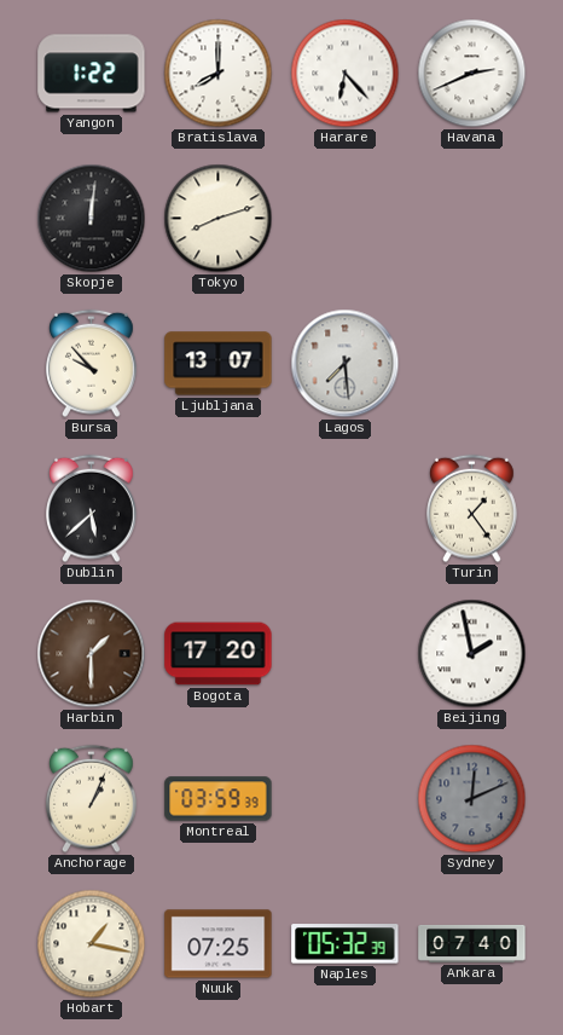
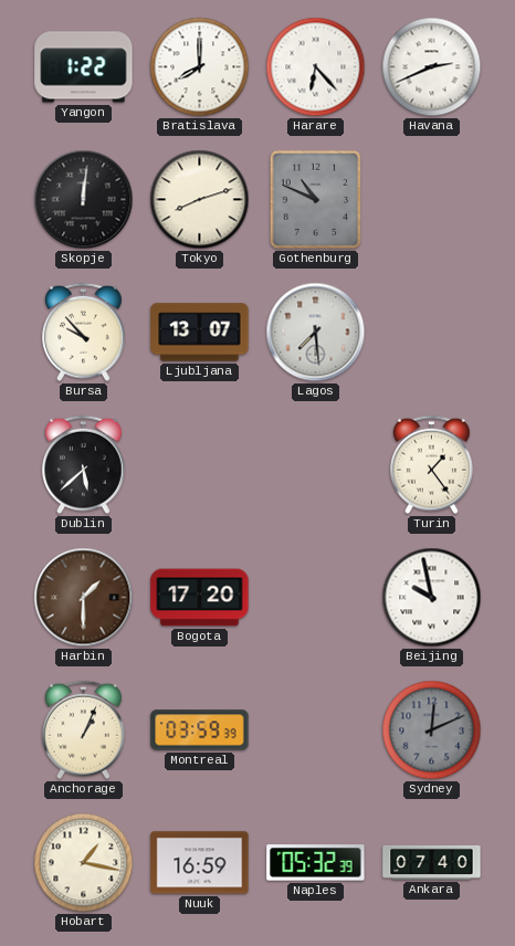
Gothenburg: none -> 10:49
Beijing: 1:58 -> 9:58
Nuuk: 07:25 -> 16:59
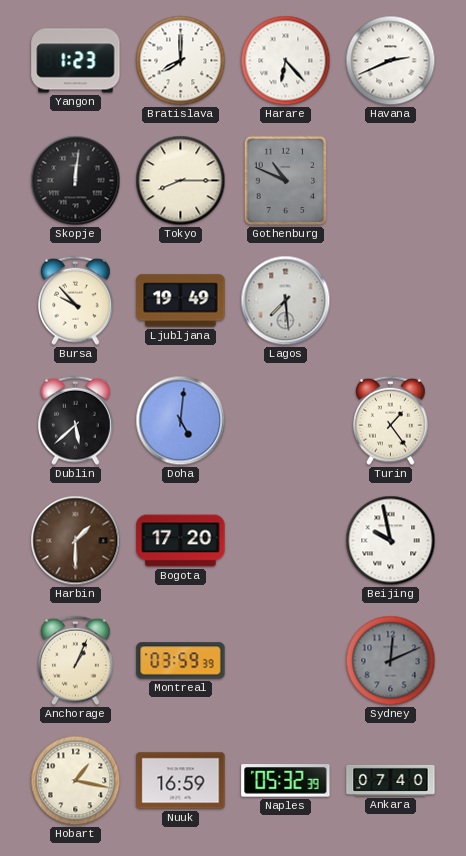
Yangon: 1:22 -> 1:23
Tokyo: 8:12 -> 8:15
Ljubljana: 13:07 -> 19:49
Doha: none -> 5:01
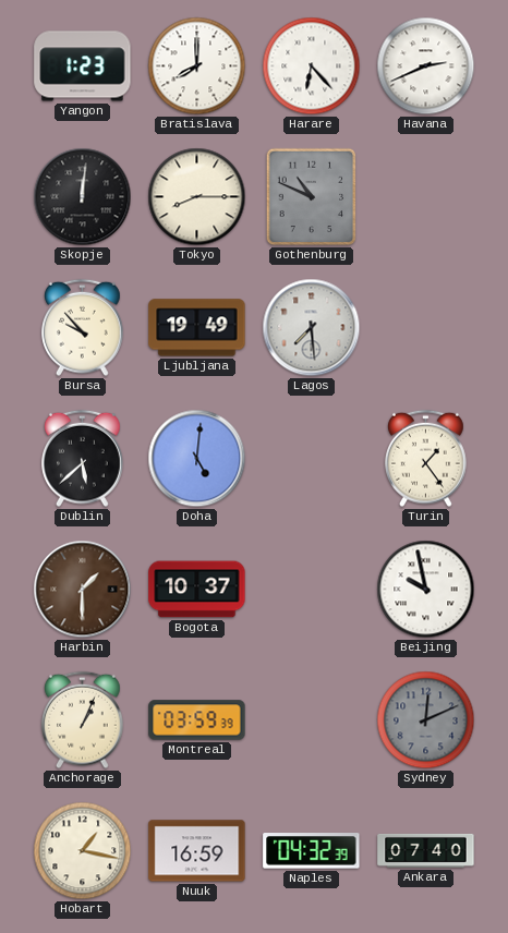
Bogota: 17:20 -> 10:37
Naples: 05:32 -> 04:32
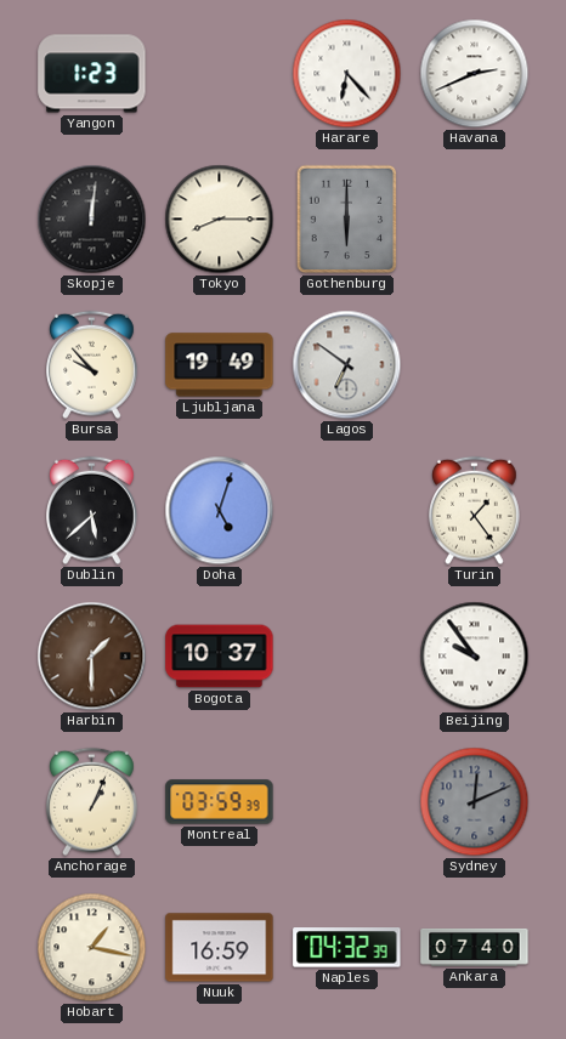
Bratislava: 8:00 -> none
Gothenburg: 10:49 -> 6:00
Lagos: 7:29 -> 6:51
Doha: 5:01 -> 5:03
Beijing: 9:58 -> 9:54
